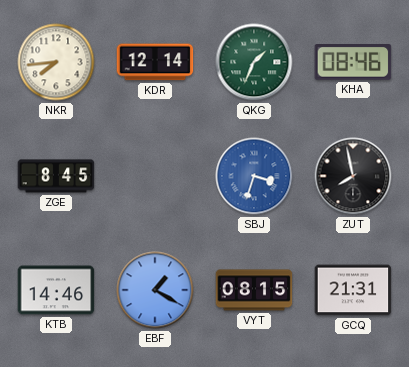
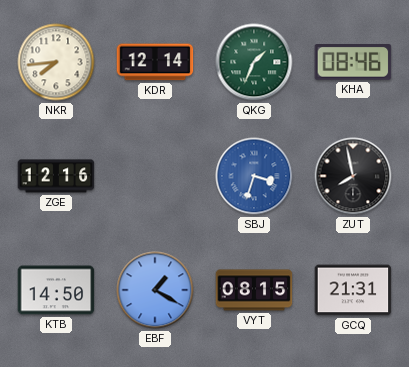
ZGE: 8:45 -> 12:16
KTB: 14:46 -> 14:50
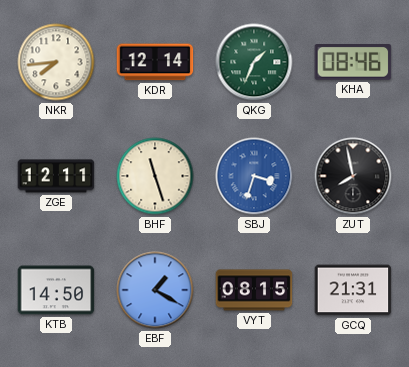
ZGE: 12:16 -> 12:11
BHF: none -> 11:27
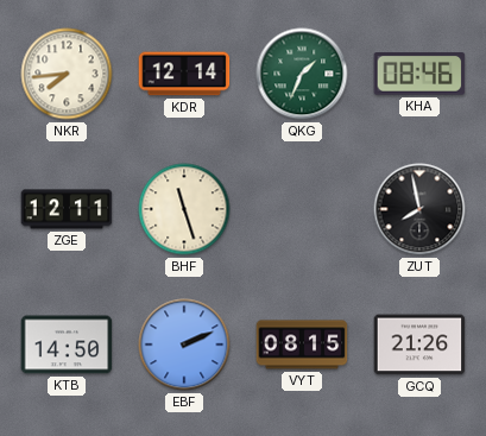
SBJ: 3:33 -> none
EBF: 1:20 -> 2:11
GCQ: 21:31 -> 21:26
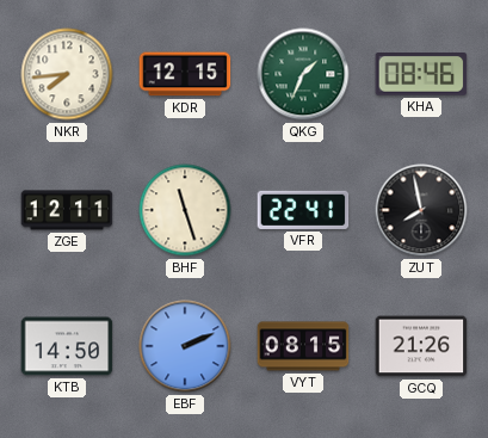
KDR: 12:14 -> 12:15
VFR: none -> 22:41
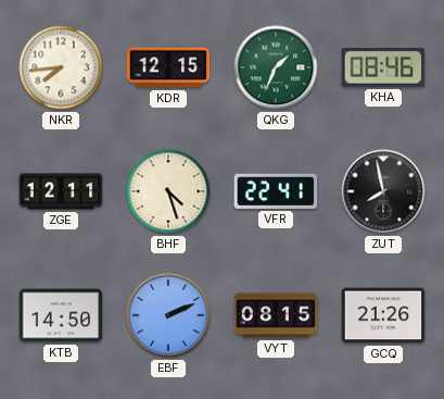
BHF: 11:27 -> 4:27
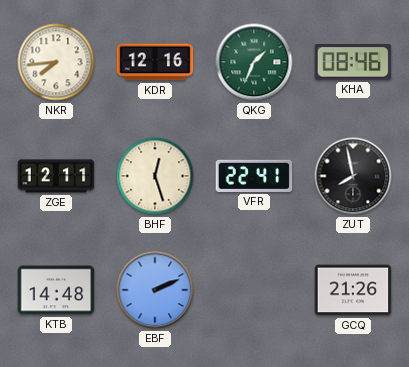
KDR: 12:15 -> 12:16
BHF: 4:27 -> 12:27
KTB: 14:50 -> 14:48
VYT: 08:15 -> none
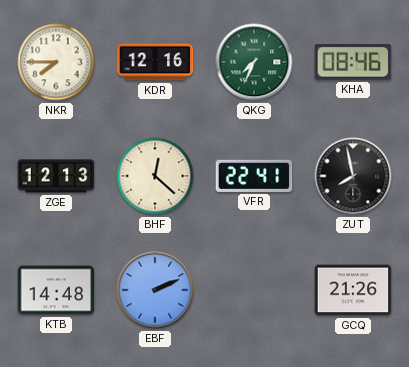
NKR: 7:44 -> 7:45
QKG: 1:34 -> 7:34
ZGE: 12:11 -> 12:13
BHF: 12:27 -> 12:22
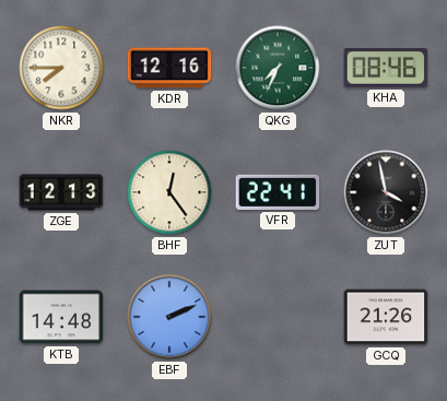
BHF: 12:22 -> 12:24
ZUT: 7:58 -> 3:58
